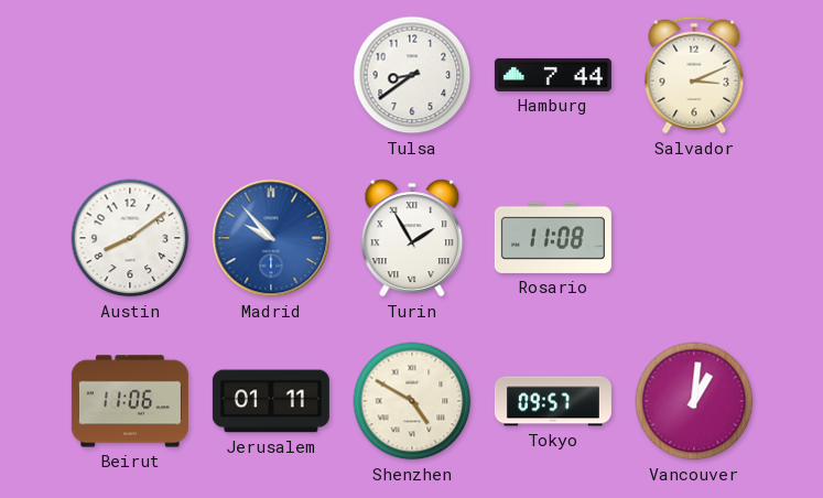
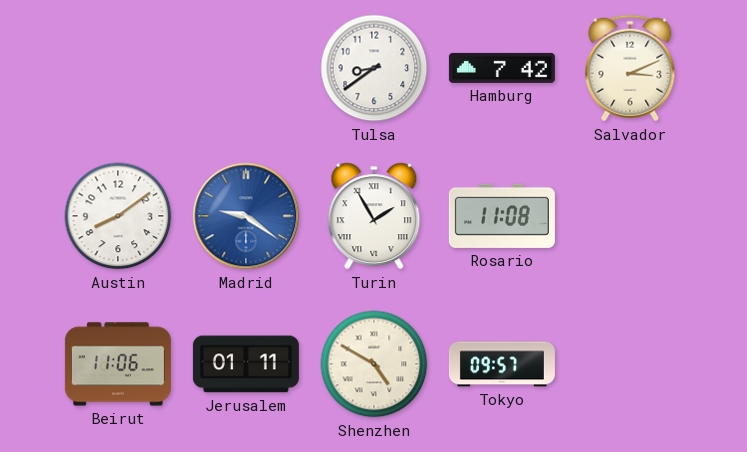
Hamburg: 7:44 -> 7:42
Madrid: 9:53 -> 9:21
Vancouver: 1:01 -> none
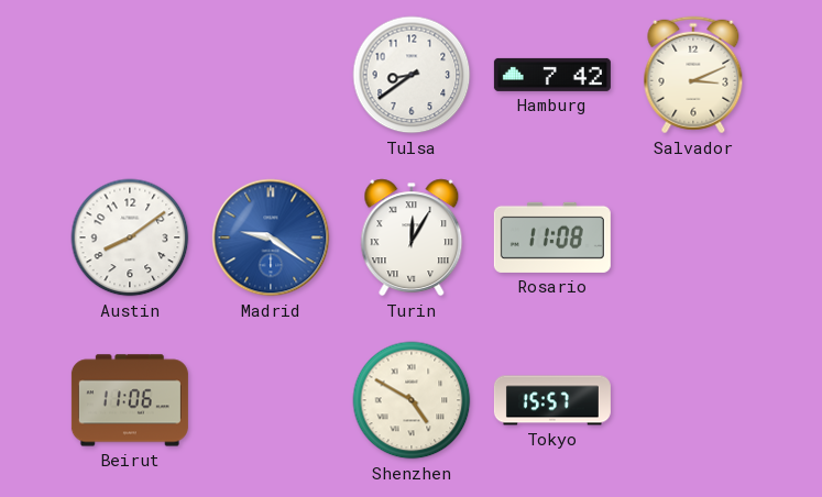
Turin: 1:55 -> 12:05
Jerusalem: 01:11 -> none
Tokyo: 09:57 -> 15:57
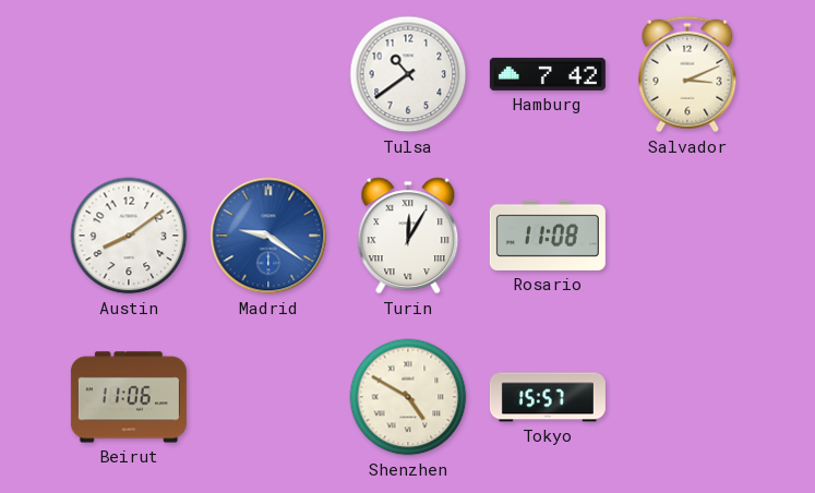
Tulsa: 8:39 -> 10:39
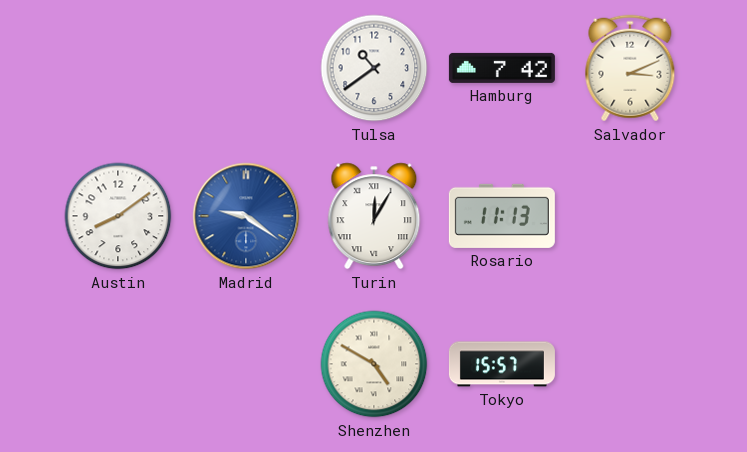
Rosario: 11:08 -> 11:13
Beirut: 11:06 -> none
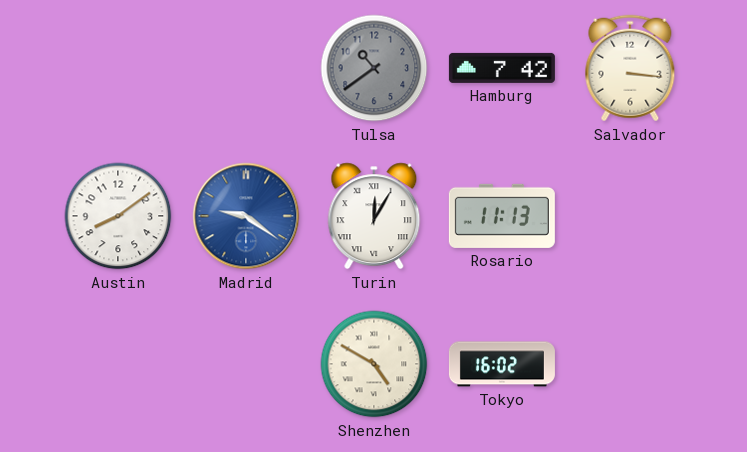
Tulsa dial: white -> grey
Salvador: 3:11 -> 3:16
Tokyo: 15:57 -> 16:02
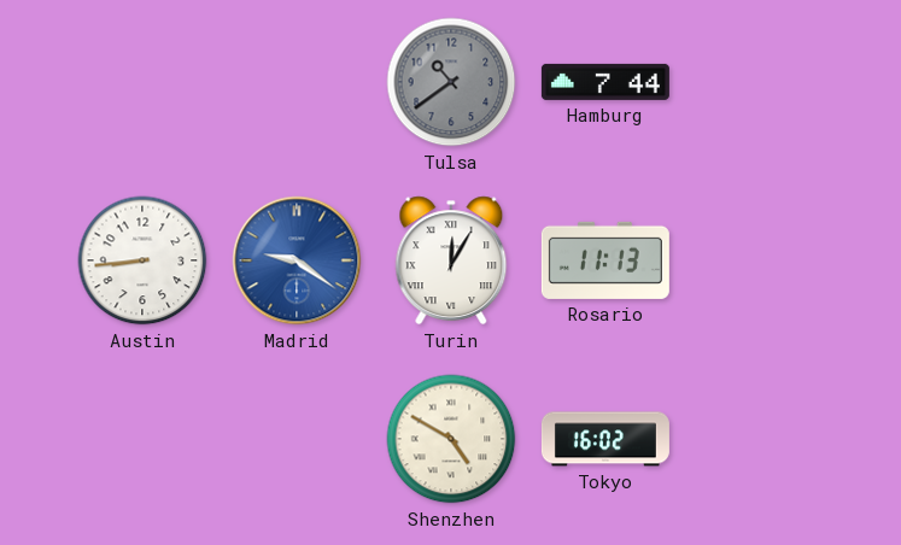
Hamburg: 7:42 -> 7:44
Salvador: 3:16 -> none
Austin: 8:09 -> 8:44
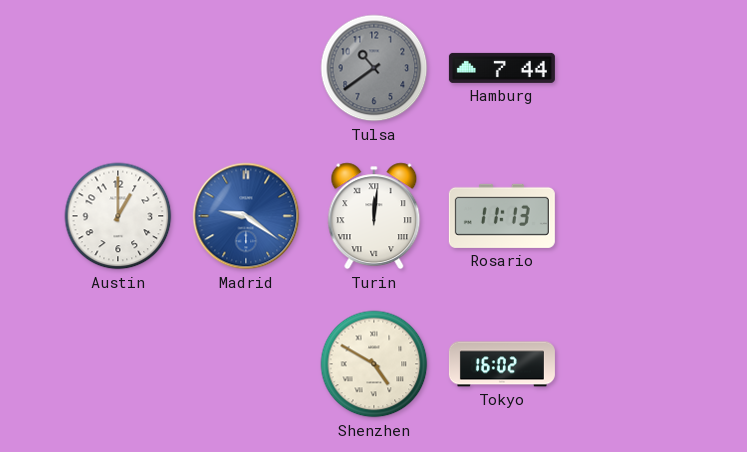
Austin: 8:44 -> 1:00
Turin: 12:05 -> 12:01
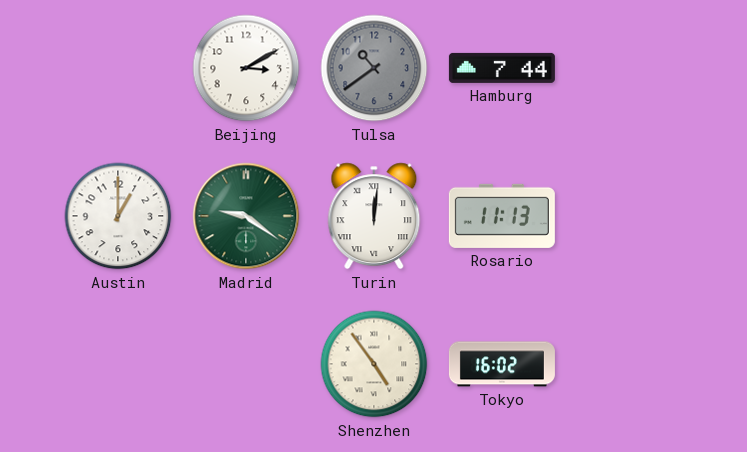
Beijing: none -> 3:10
Madrid dial: blue -> green
Shenzhen: 4:50 -> 4:54
